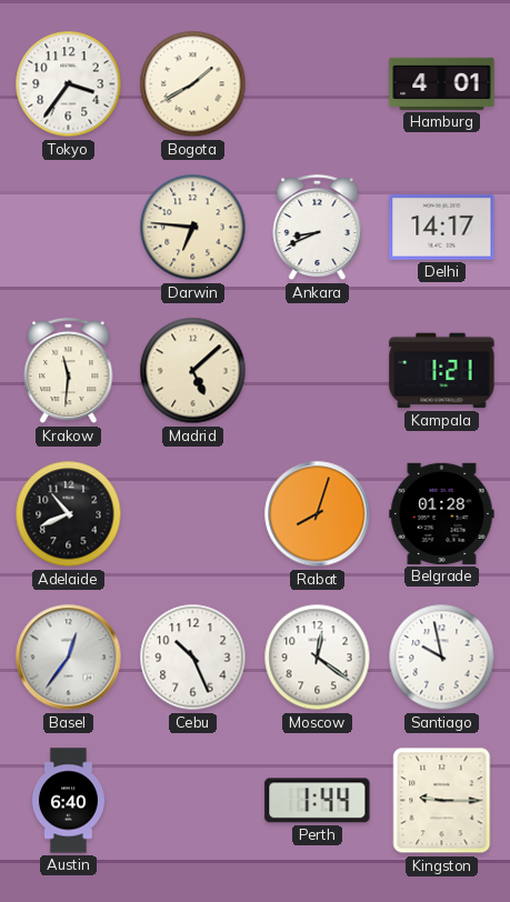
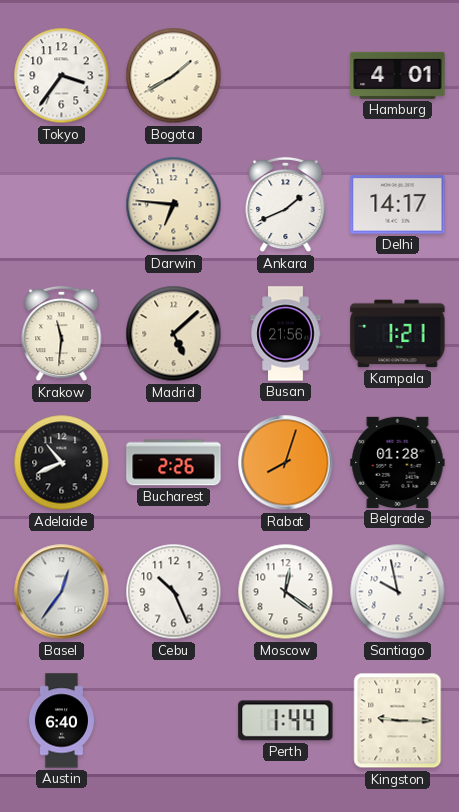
Ankara: 8:41 -> 1:41
Busan: none -> 21:56
Bucharest: none -> 2:26
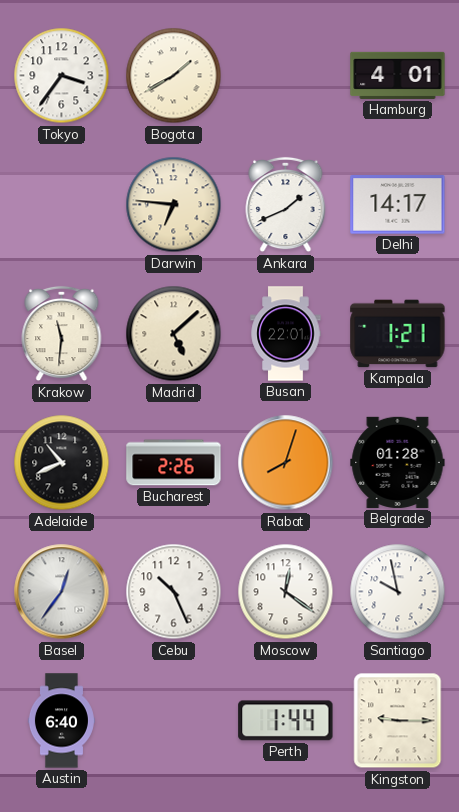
Busan: 21:56 -> 22:01
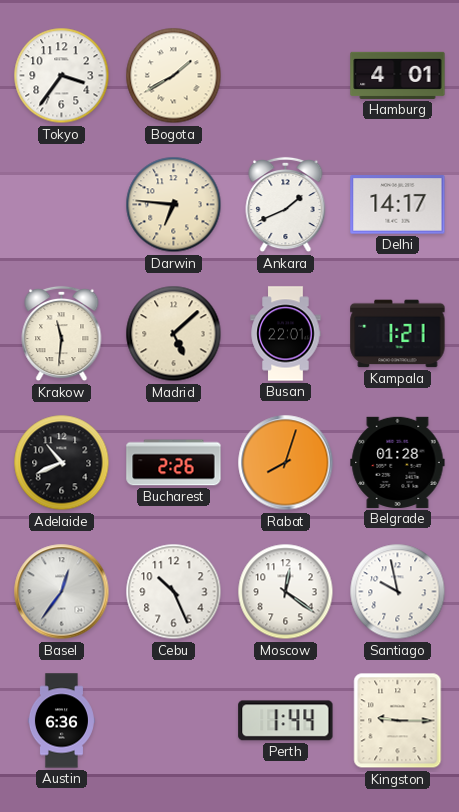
Austin: 6:40 -> 6:36
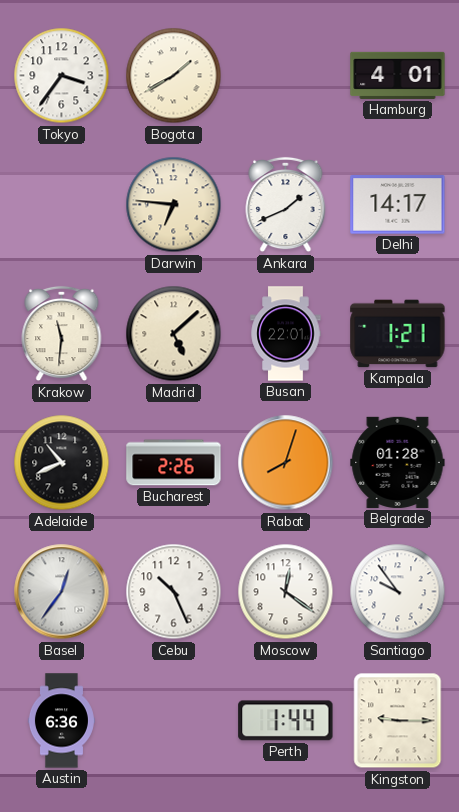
Santiago: 9:58 -> 9:54
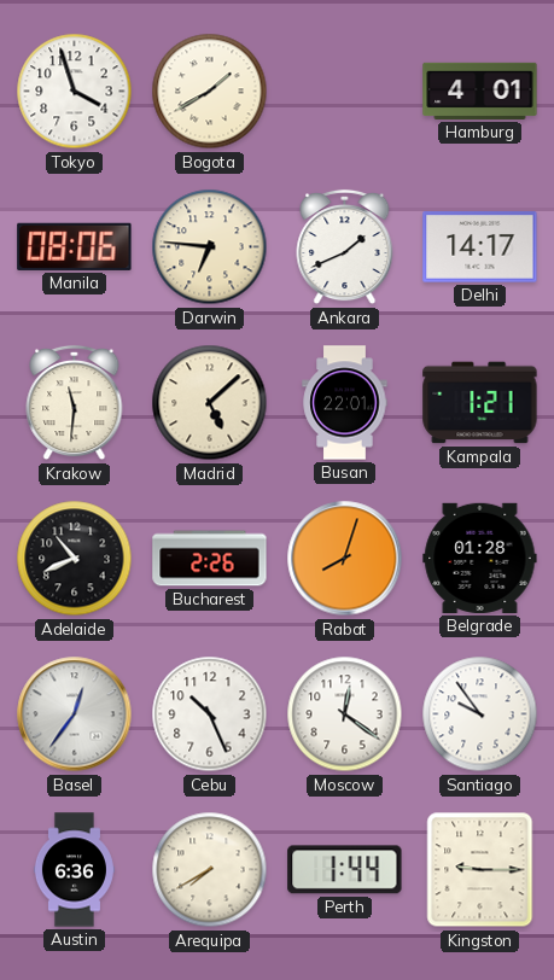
Tokyo: 3:36 -> 3:57
Manila: none -> 08:06
Arequipa: none -> 7:40
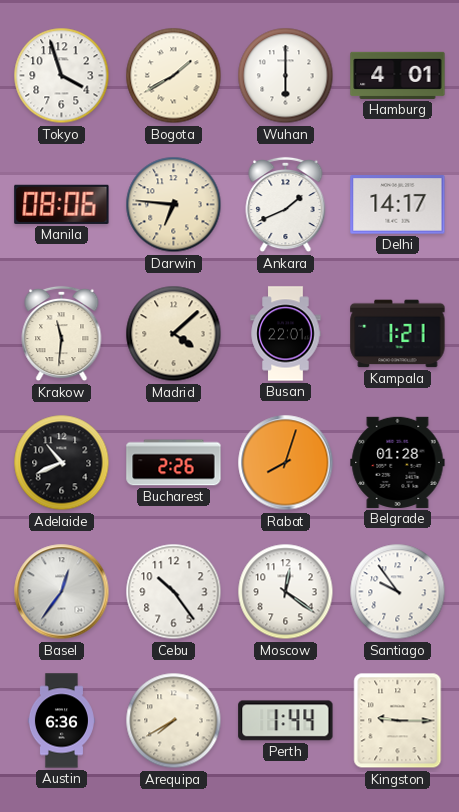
Wuhan: none -> 6:00
Madrid: 5:08 -> 4:08
Cebu: 10:26 -> 10:24
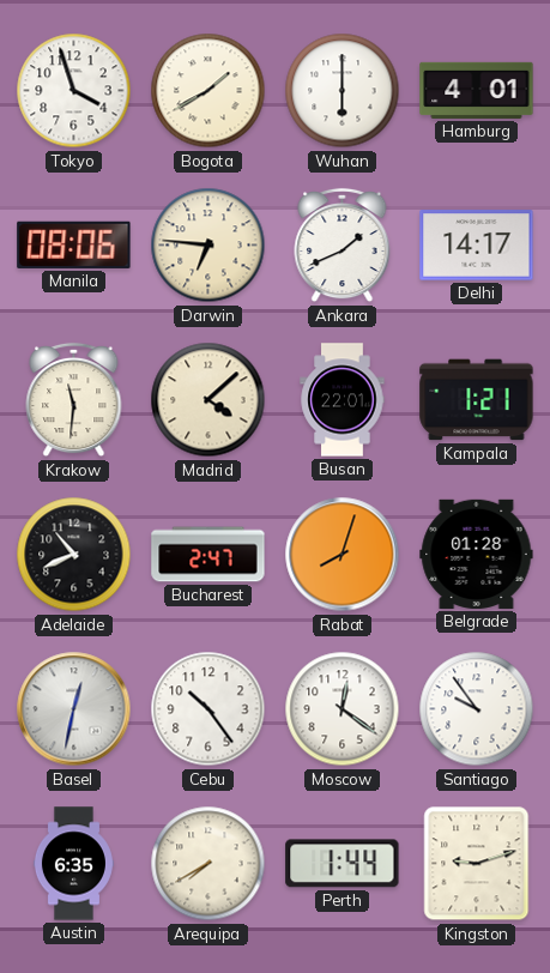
Bucharest: 2:26 -> 2:47
Basel: 12:36 -> 12:32
Austin: 6:36 -> 6:35
Kingston: 9:15 -> 9:12
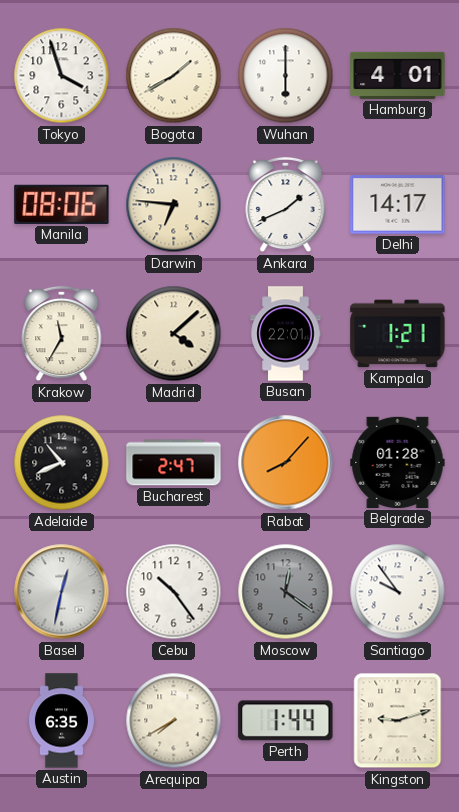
Krakow: 11:31 -> 11:35
Rabat: 8:03 -> 8:07
Moscow dial: white -> grey
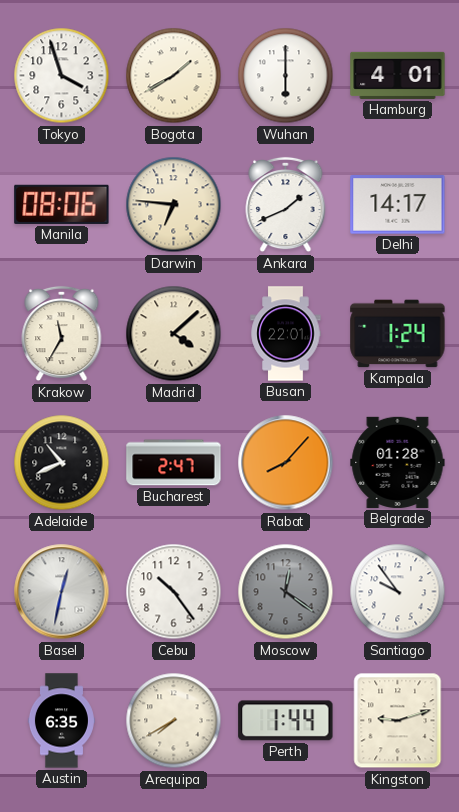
Kampala: 1:21 -> 1:24
